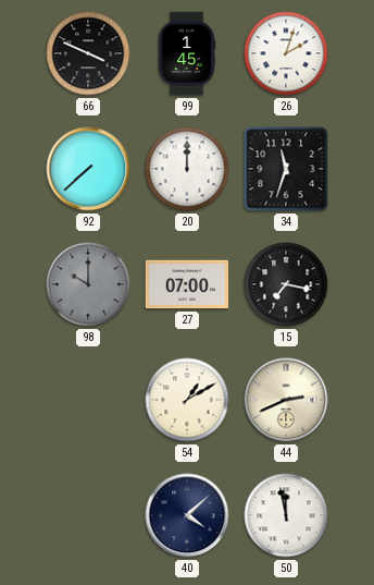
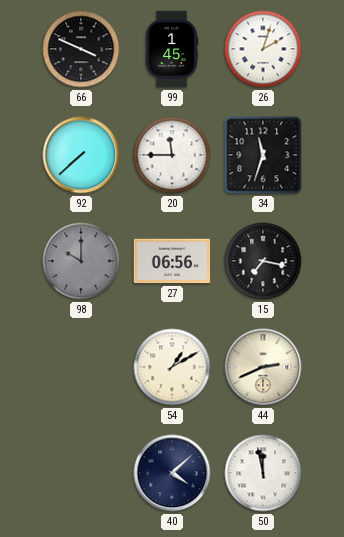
20: 12:00 -> 11:45
27: 07:00 -> 06:56
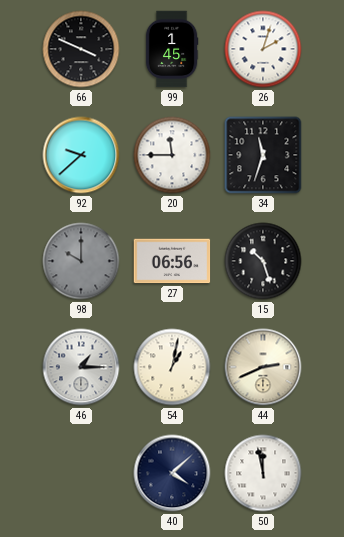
92: 7:38 -> 9:38
15: 7:17 -> 10:27
46: none -> 1:15
54: 1:10 -> 1:02
